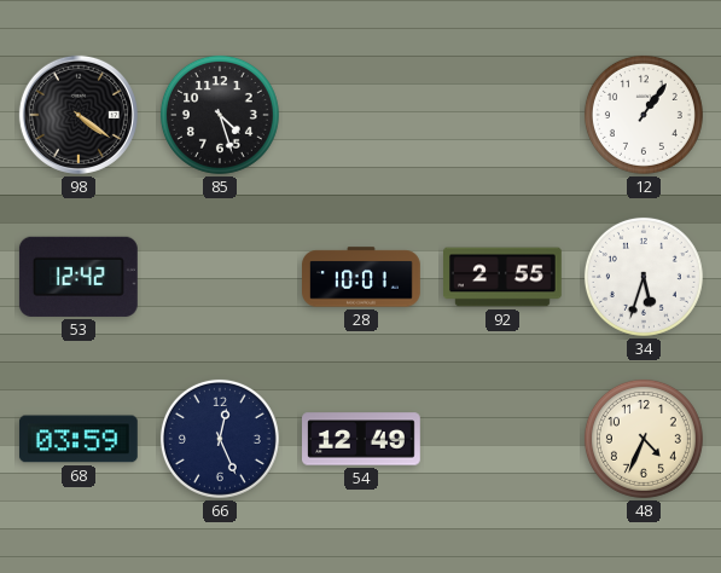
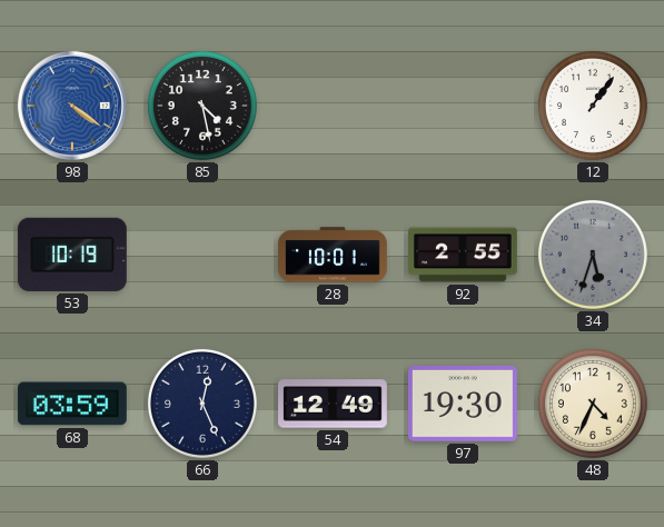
98 dial: black -> blue
85: 4:27 -> 4:28
53: 12:42 -> 10:19
34 dial: white -> grey
97: none -> 19:30
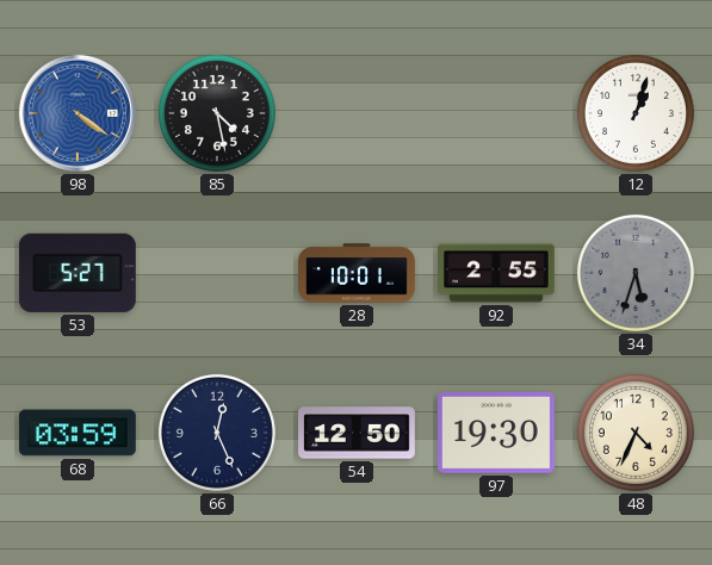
12: 1:06 -> 1:03
53: 10:19 -> 5:27
54: 12:49 -> 12:50
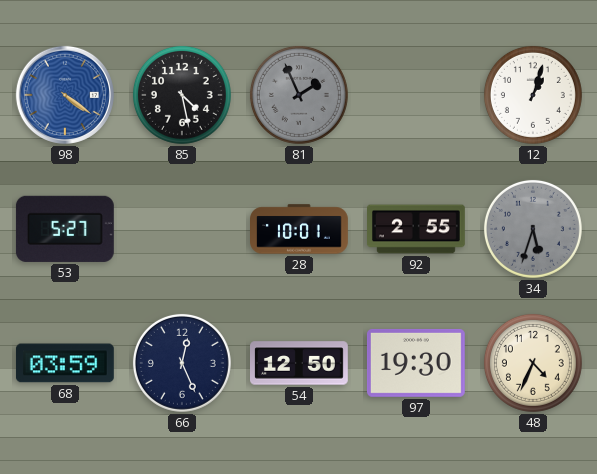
81: none -> 1:56
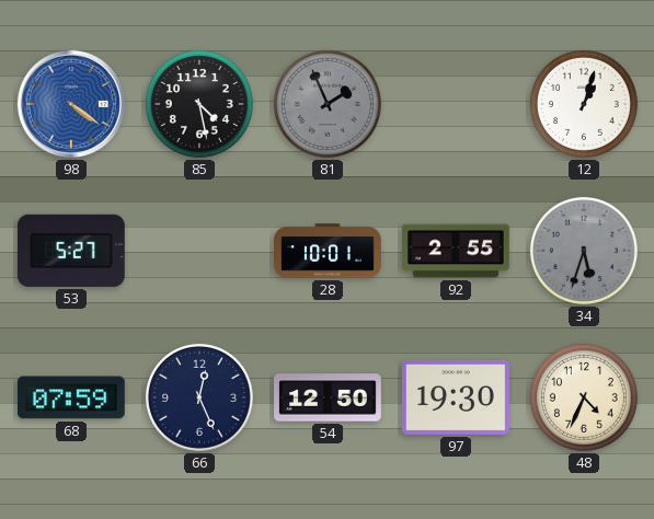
68: 03:59 -> 07:59
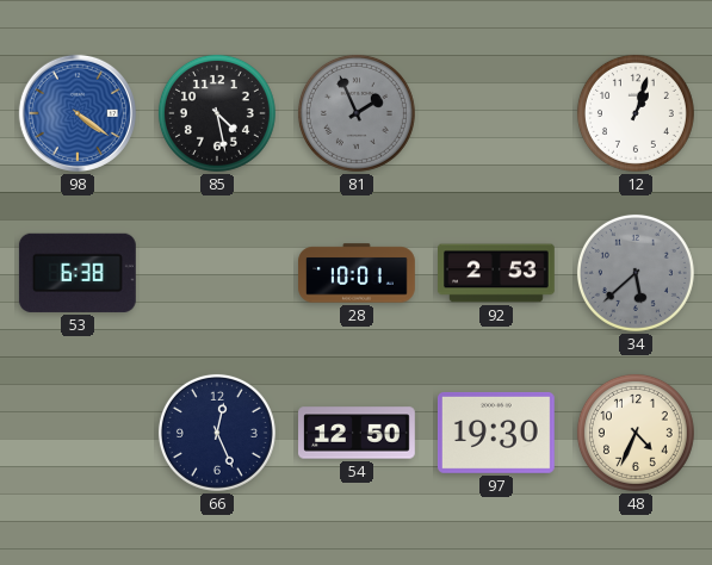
53: 5:27 -> 6:38
92: 2:55 -> 2:53
34: 5:33 -> 5:38
68: 07:59 -> none
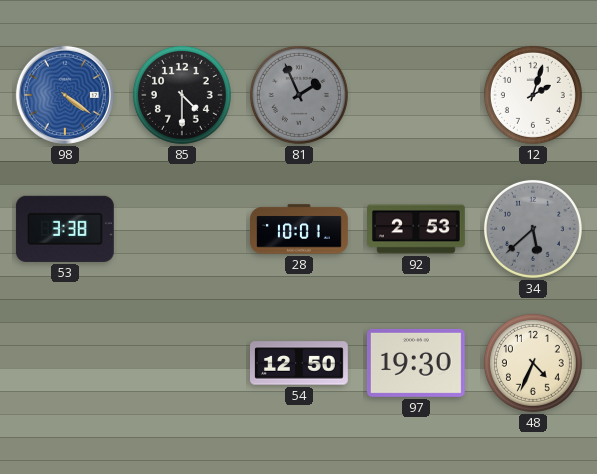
85: 4:28 -> 4:30
12: 1:03 -> 2:03
53: 6:38 -> 3:38
66: 12:26 -> none
